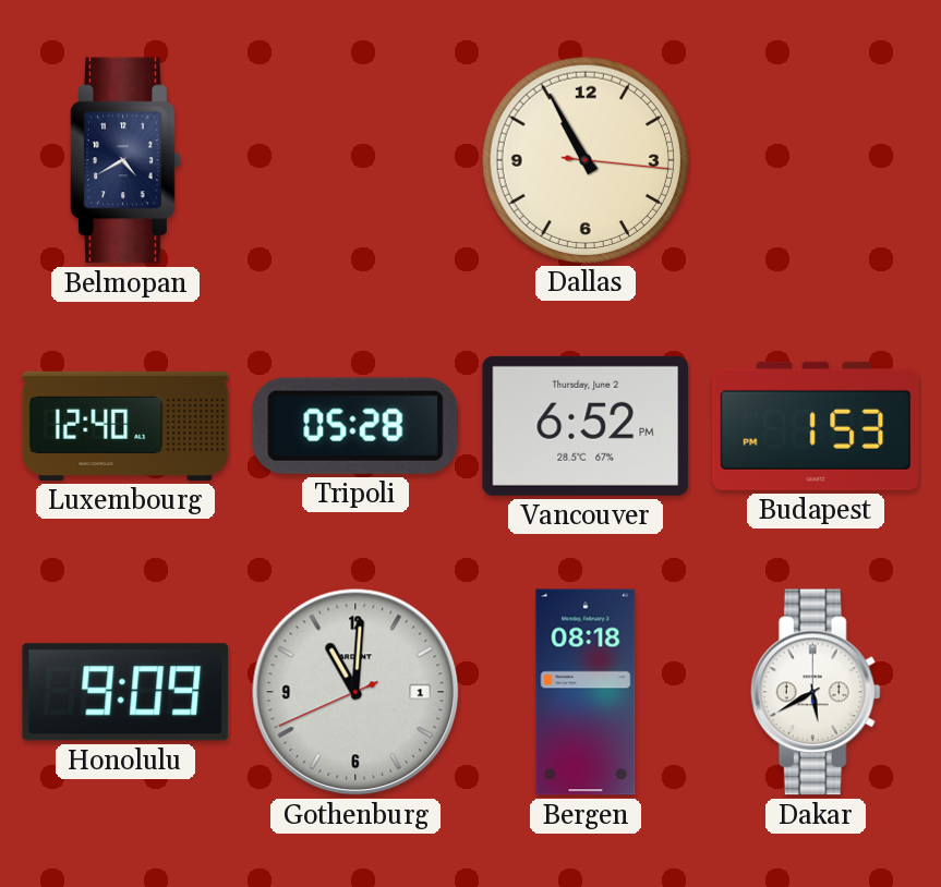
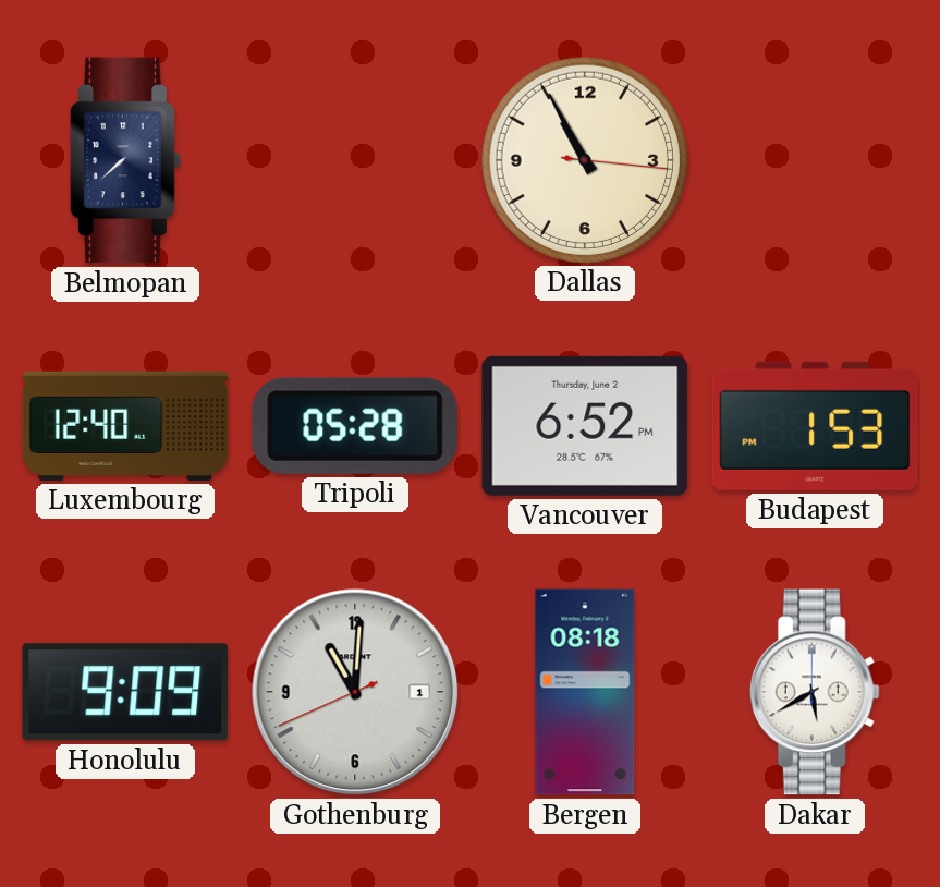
Belmopan: 4:40 -> 7:38
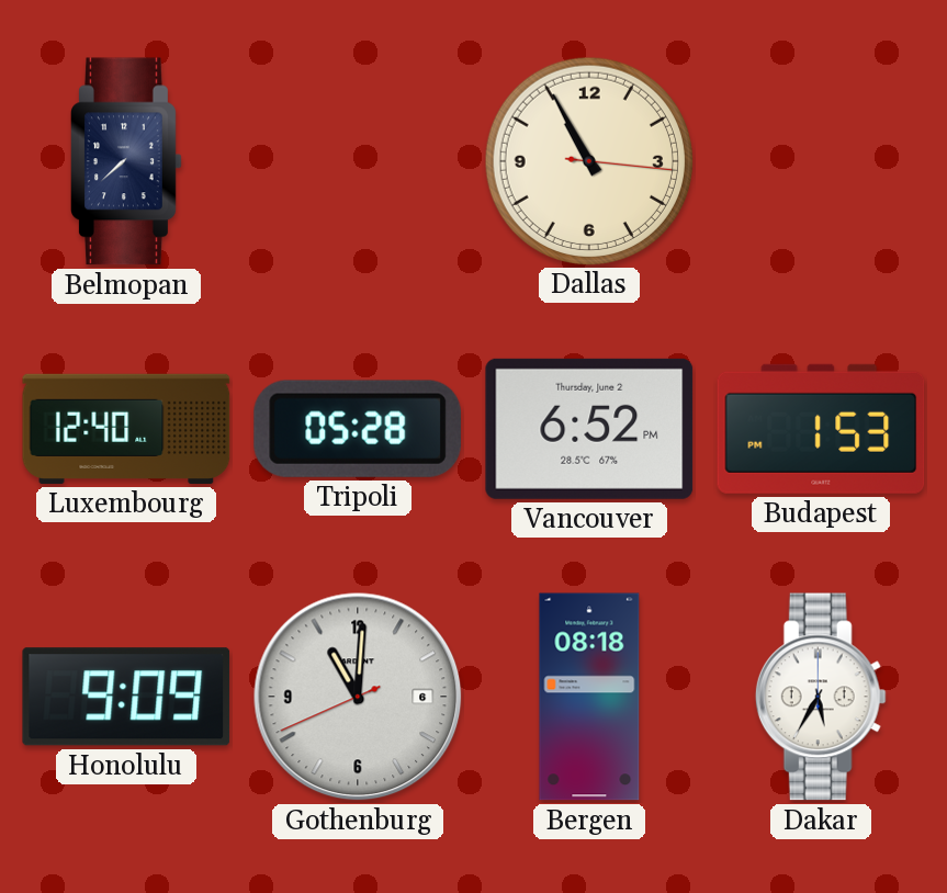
Gothenburg date: 1 -> 6
Dakar: 5:40 -> 5:35
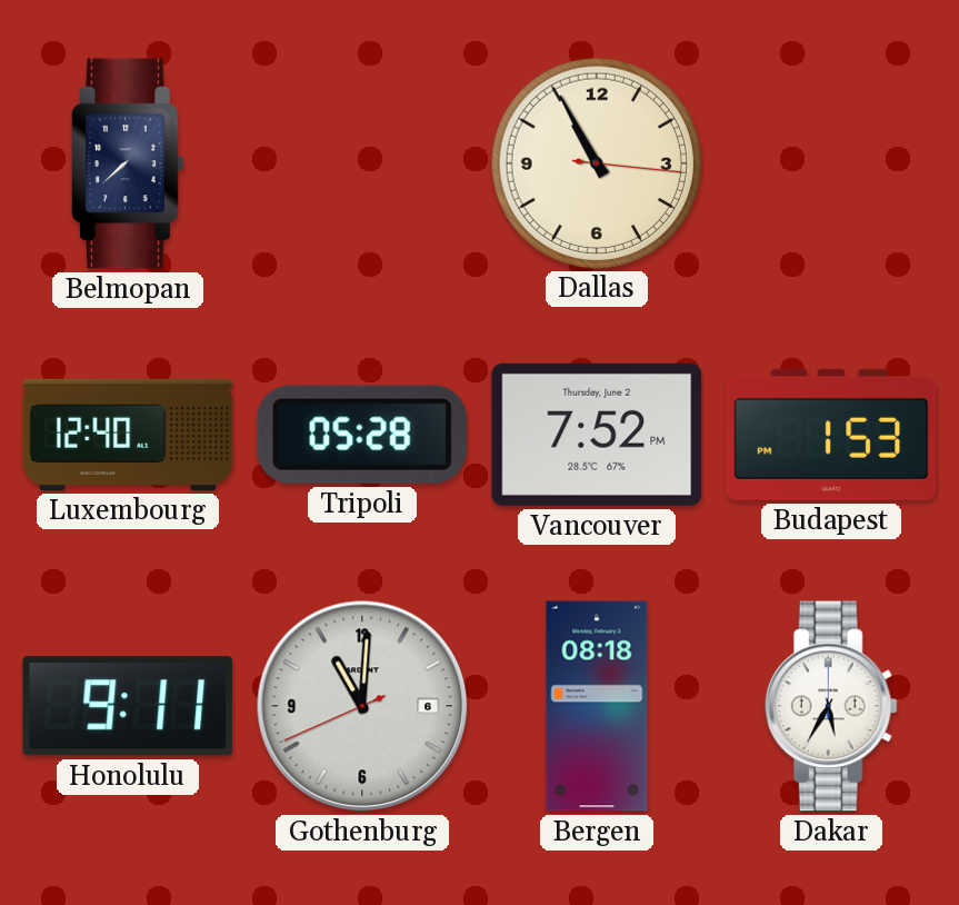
Vancouver: 6:52 -> 7:52
Honolulu: 9:09 -> 9:11
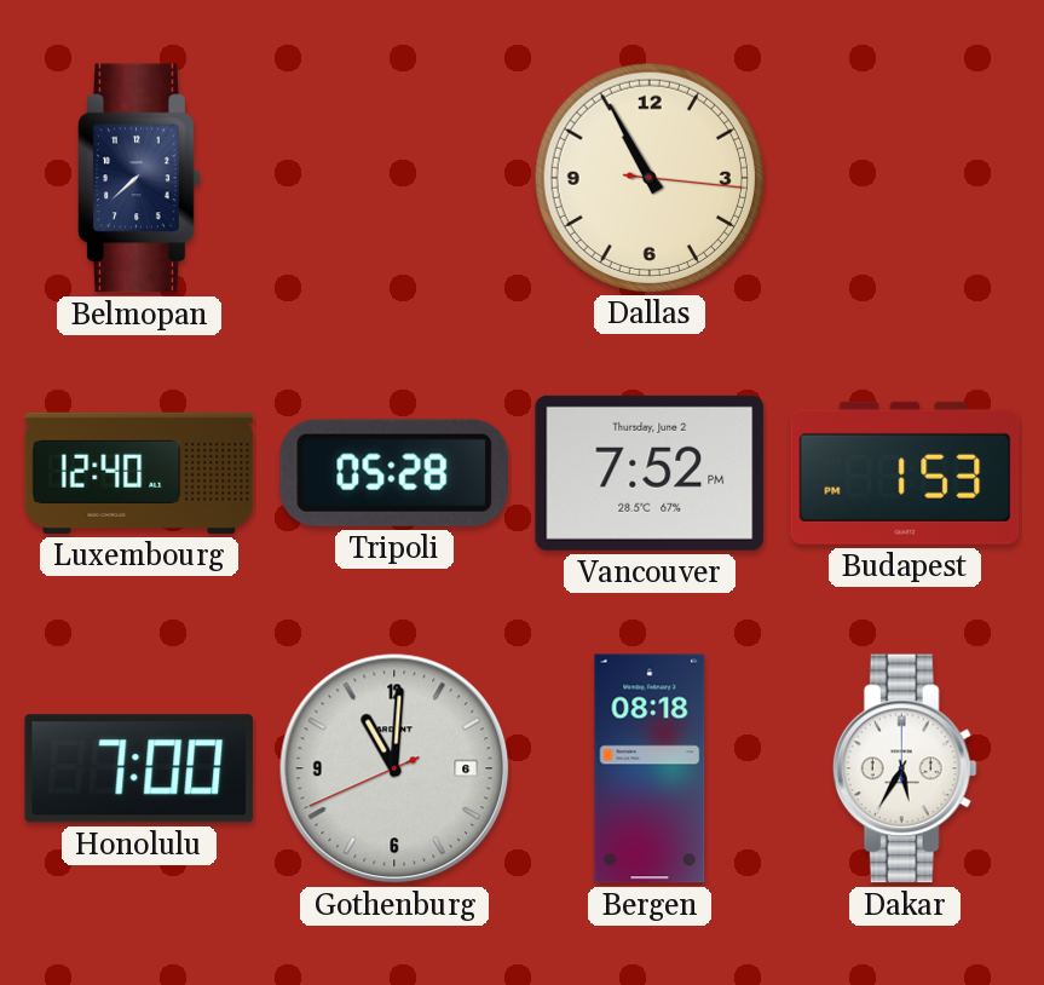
Honolulu: 9:11 -> 7:00
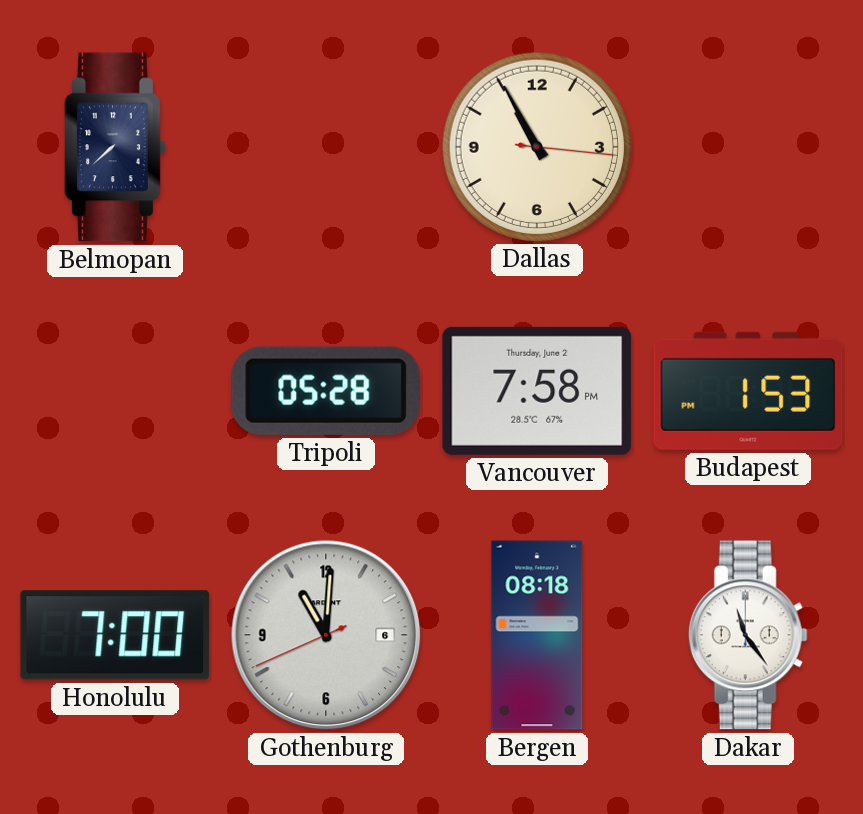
Luxembourg: 12:40 -> none
Vancouver: 7:52 -> 7:58
Dakar: 5:35 -> 11:24
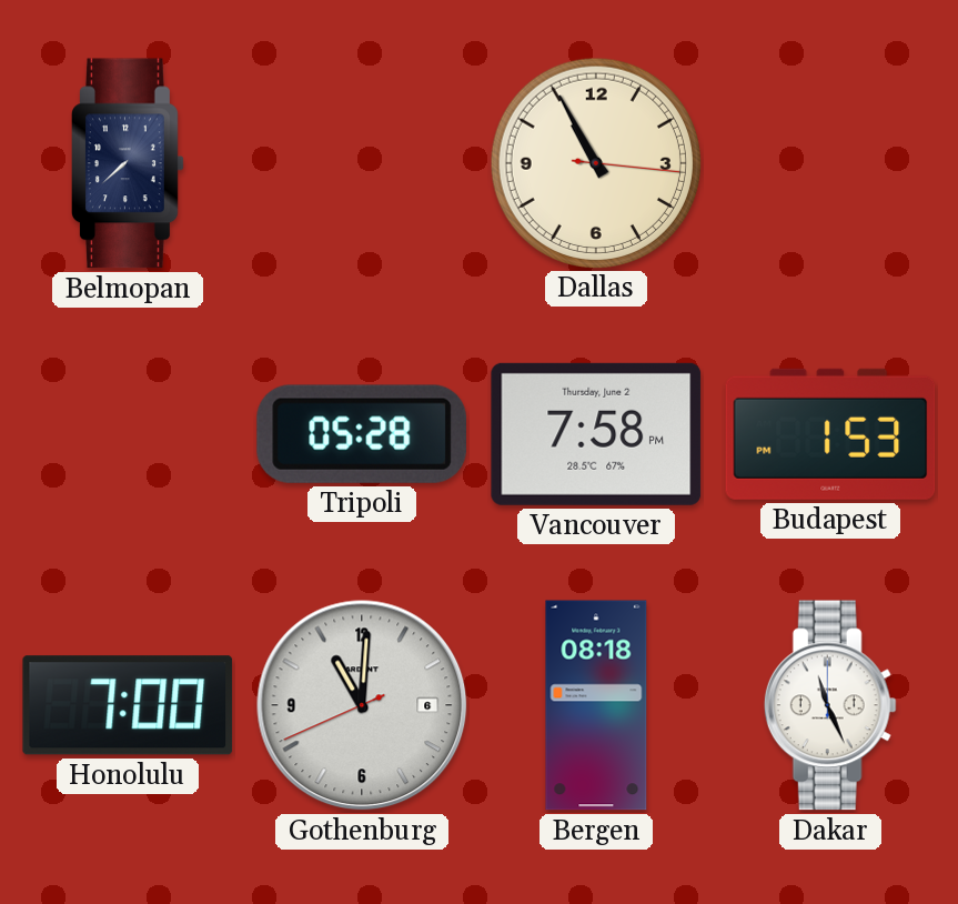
Dakar: 11:24 -> 11:26
